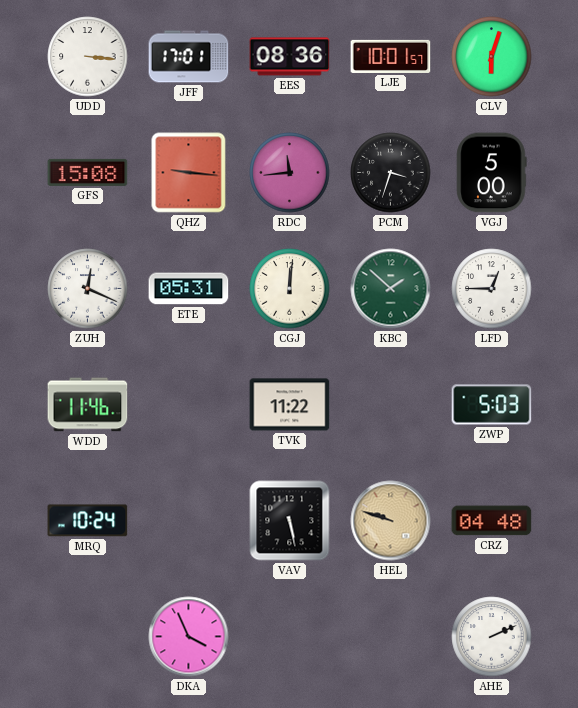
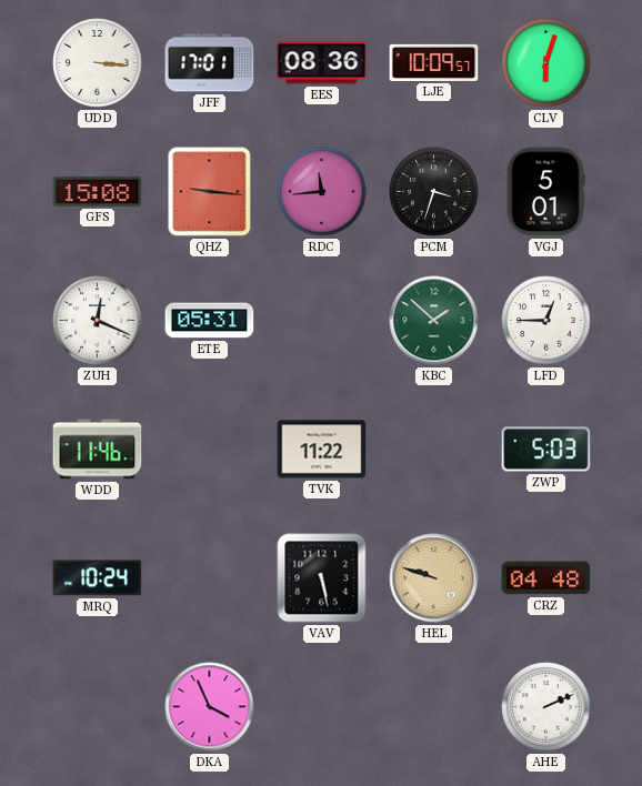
LJE: 10:01 -> 10:09
VGJ: 5:00 -> 5:01
CGJ: 12:01 -> none
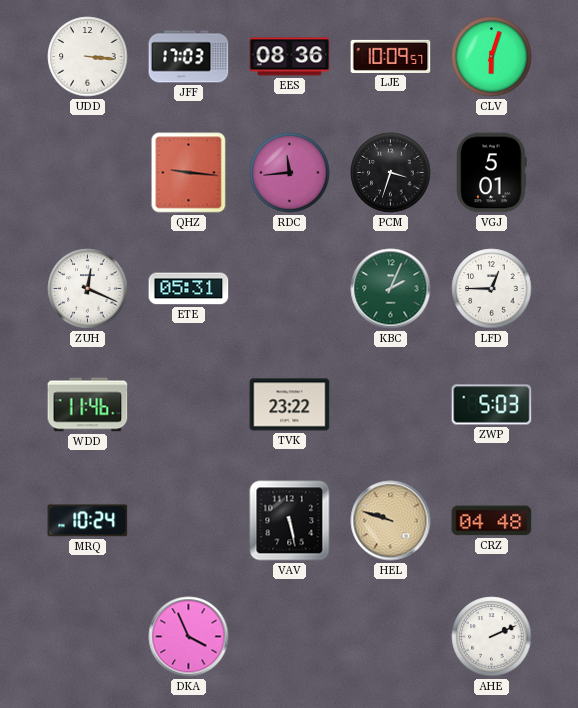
JFF: 17:01 -> 17:03
GFS: 15:08 -> none
KBC: 1:52 -> 2:04
TVK: 11:22 -> 23:22
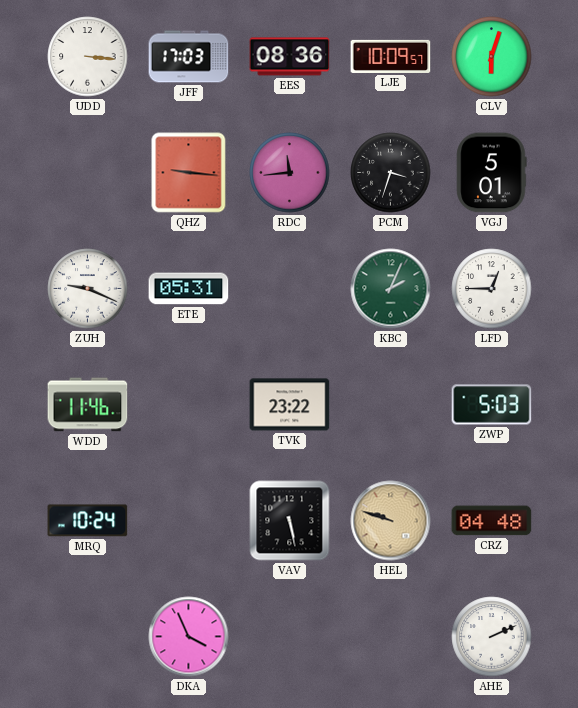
ZUH: 12:19 -> 9:19
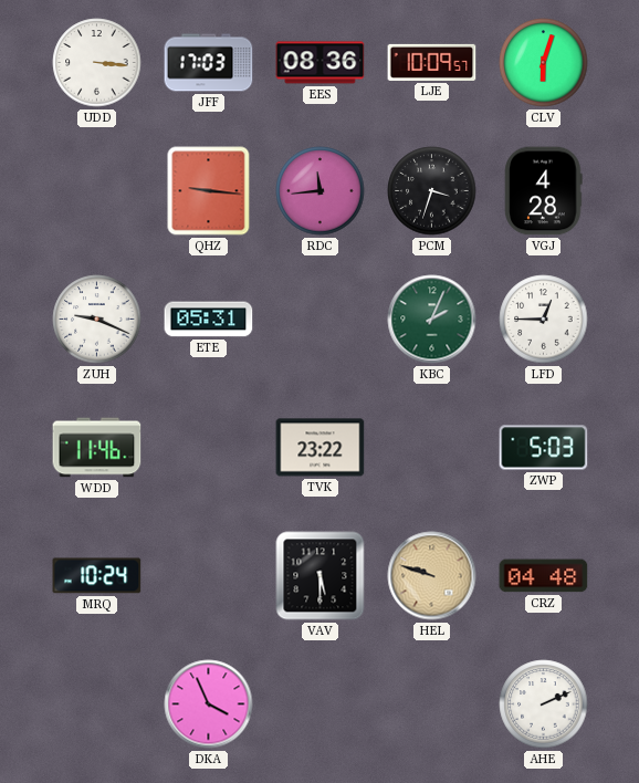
VGJ: 5:01 -> 4:28
VAV: 5:28 -> 5:30
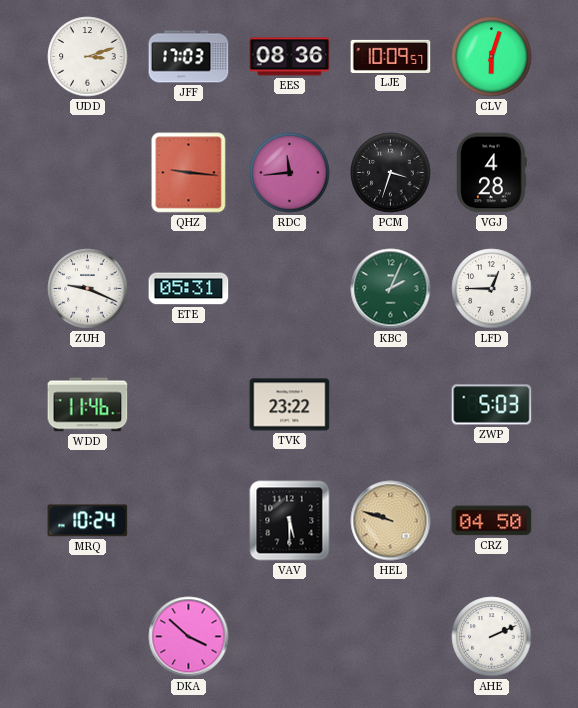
UDD: 3:16 -> 3:12
CRZ: 04:48 -> 04:50
DKA: 3:56 -> 3:52
